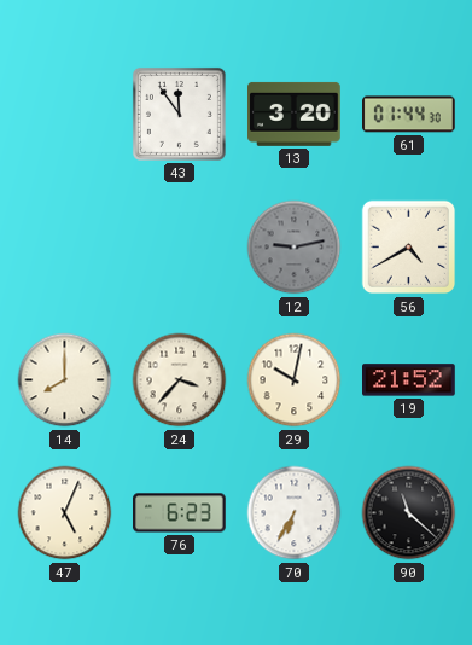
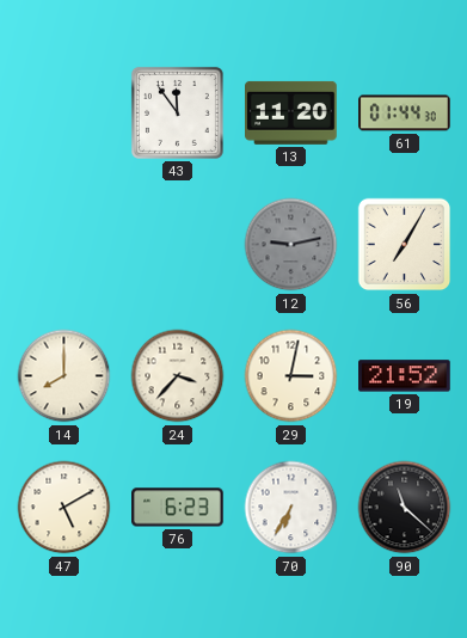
13: 3:20 -> 11:20
56: 4:40 -> 7:05
29: 10:02 -> 3:02
47: 5:04 -> 5:10
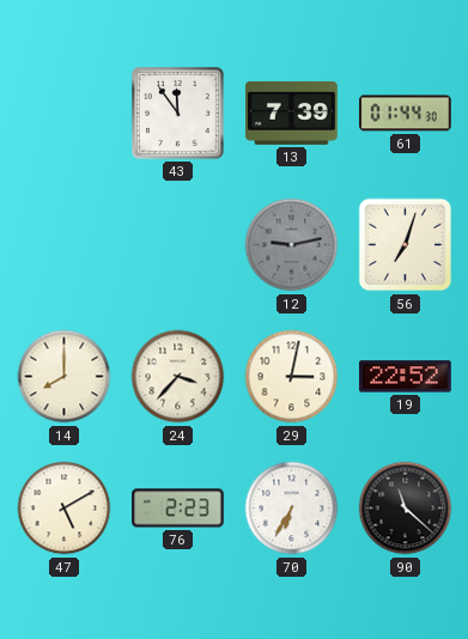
13: 11:20 -> 7:39
56: 7:05 -> 7:03
19: 21:52 -> 22:52
76: 6:23 -> 2:23
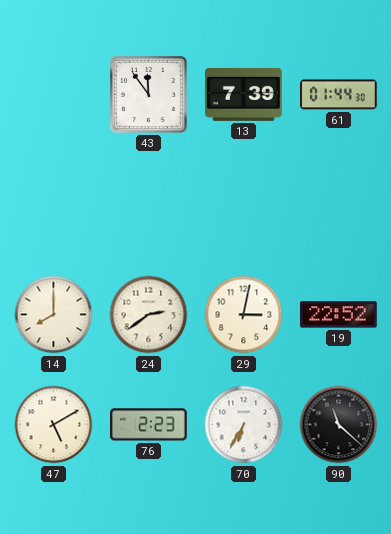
12: 9:13 -> none
56: 7:03 -> none
24: 3:37 -> 2:39
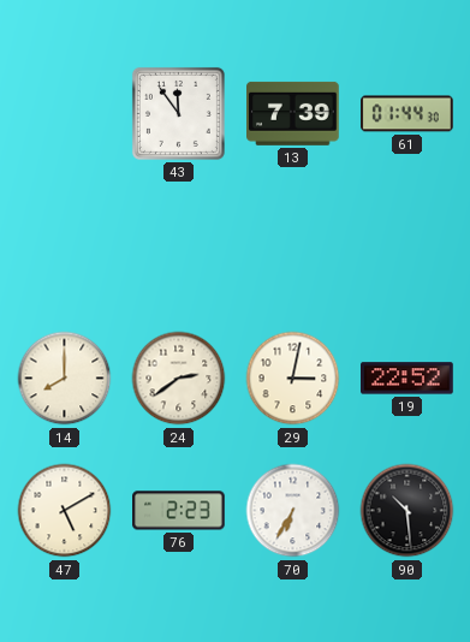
90: 11:22 -> 10:29
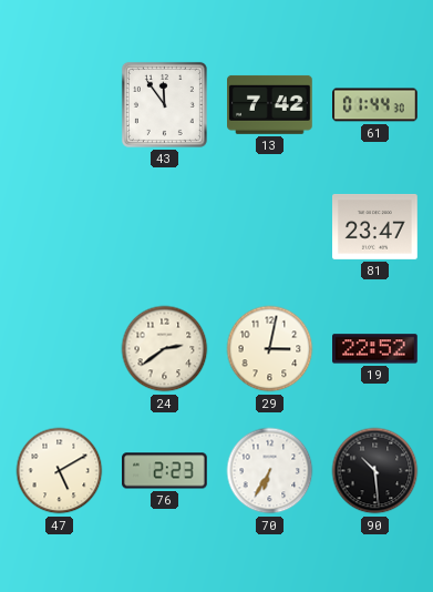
13: 7:39 -> 7:42
81: none -> 23:47
14: 8:00 -> none
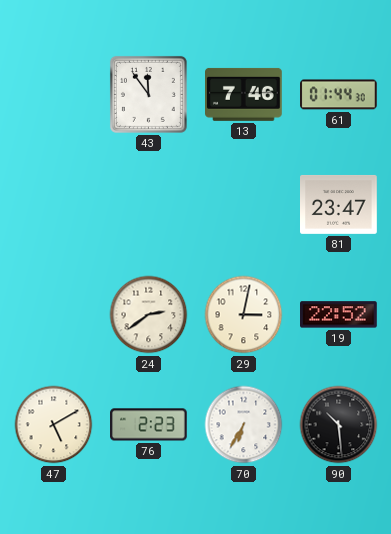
13: 7:42 -> 7:46
